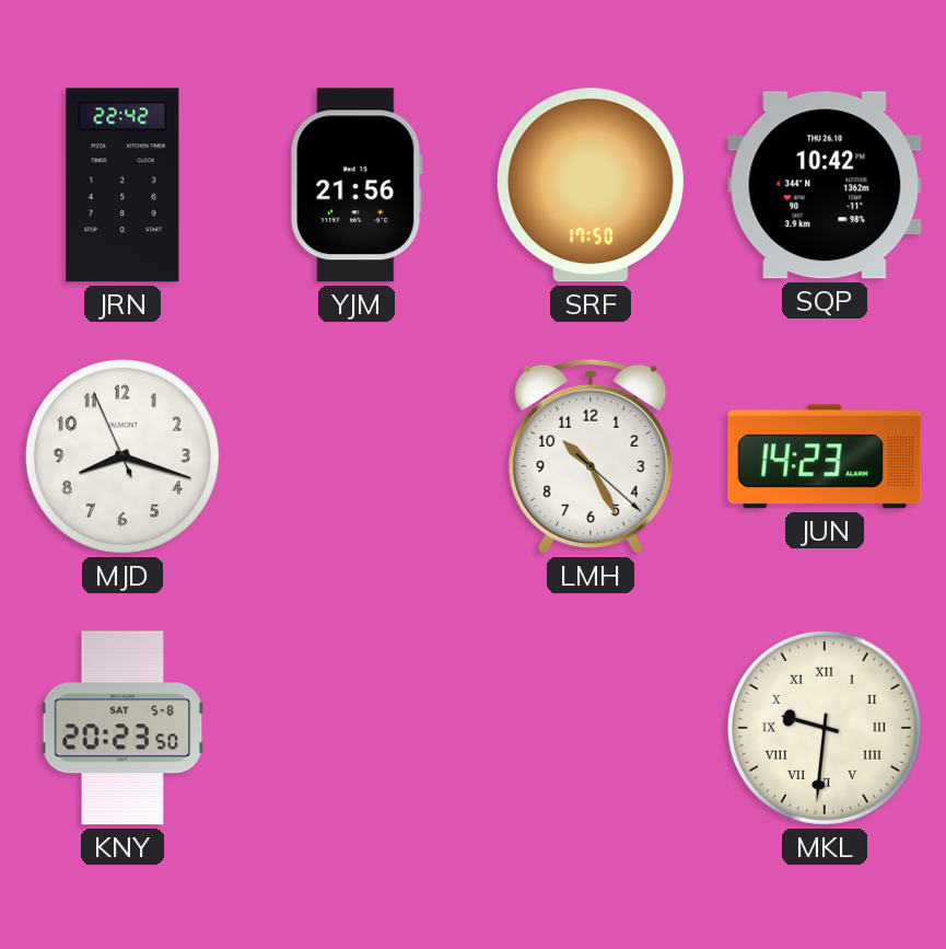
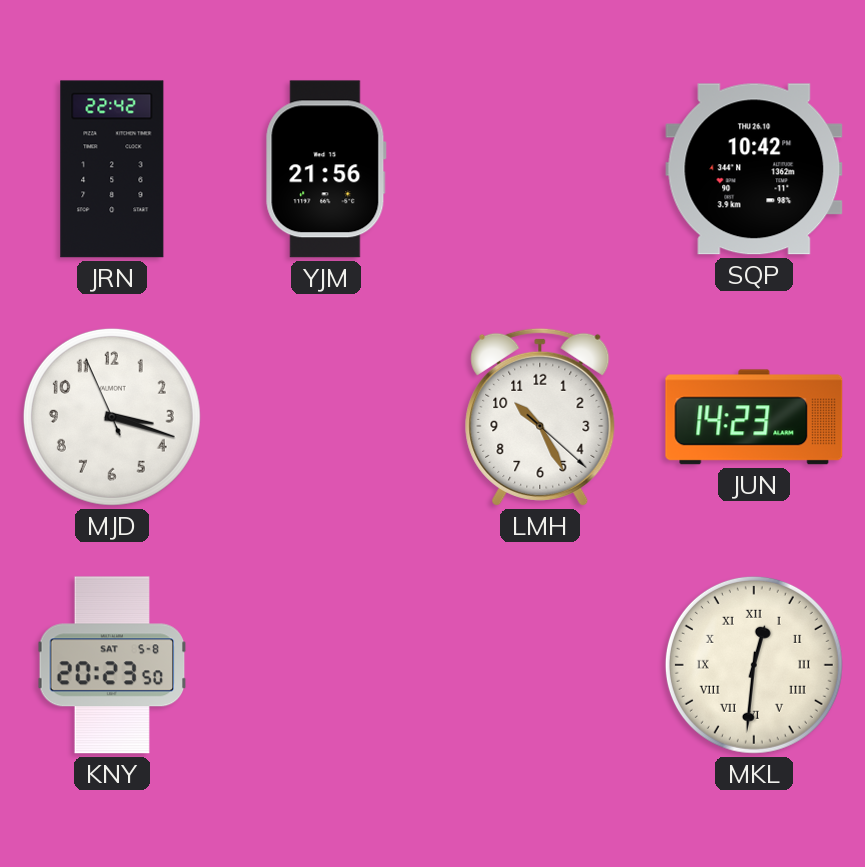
SRF: 17:50 -> none
MJD: 8:17 -> 3:17
MKL: 9:31 -> 12:31
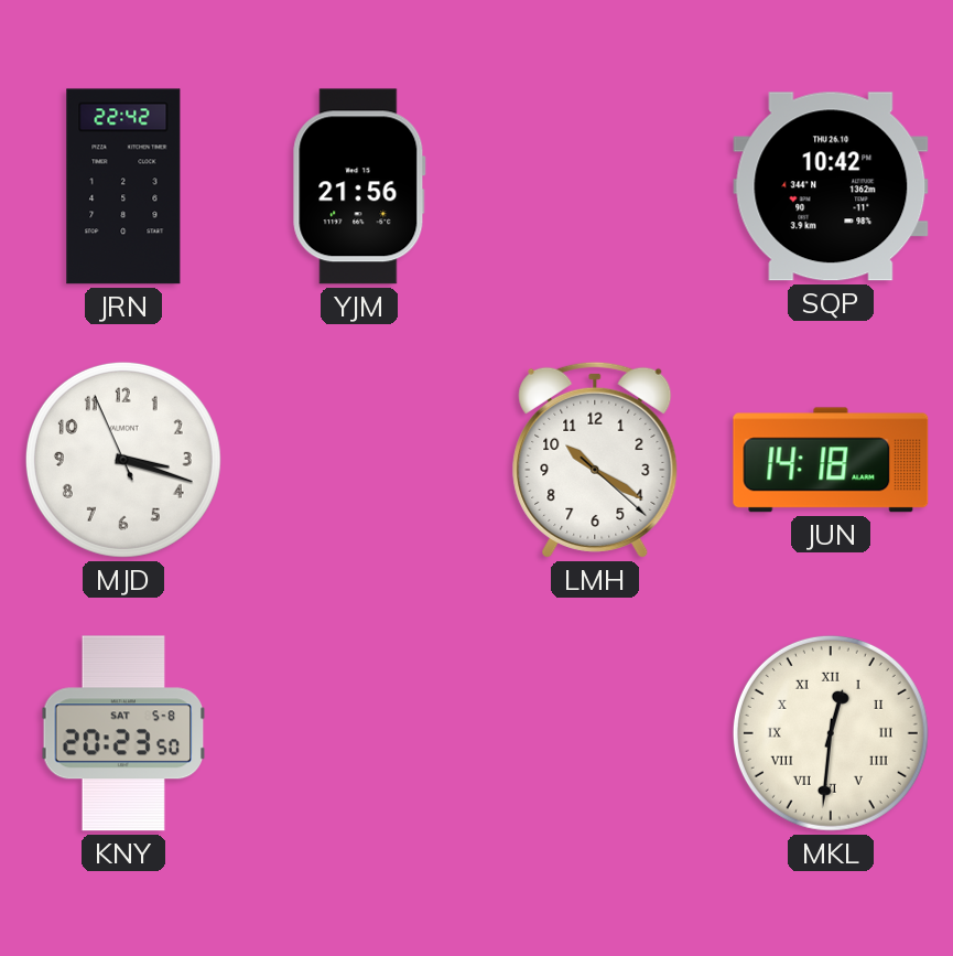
LMH: 10:25 -> 10:20
JUN: 14:23 -> 14:18
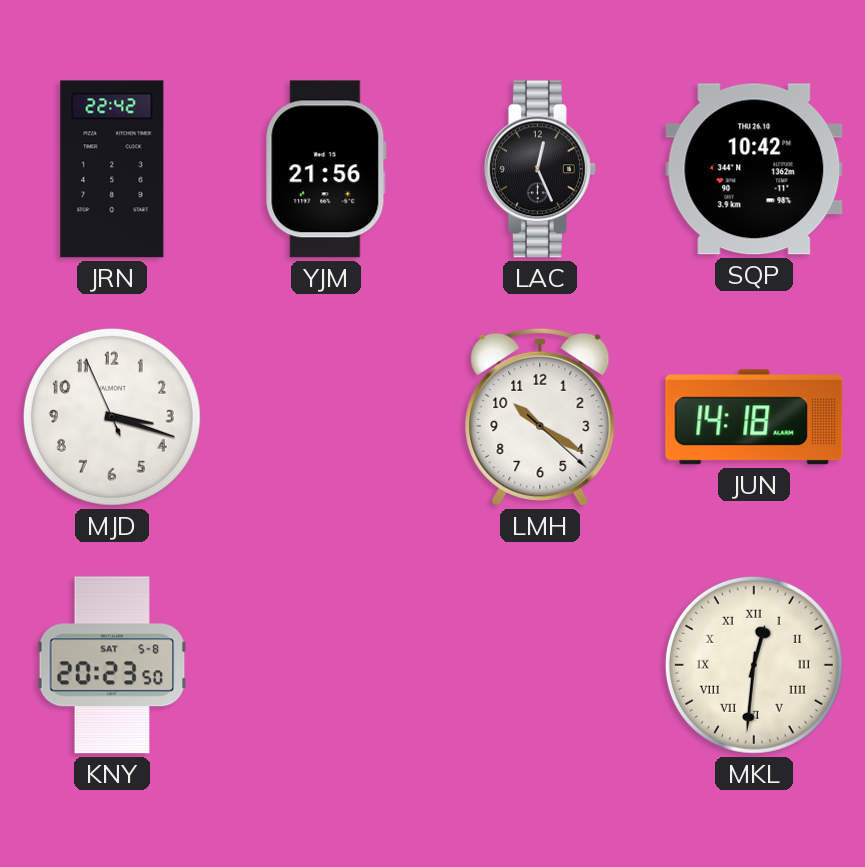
LAC: none -> 12:26
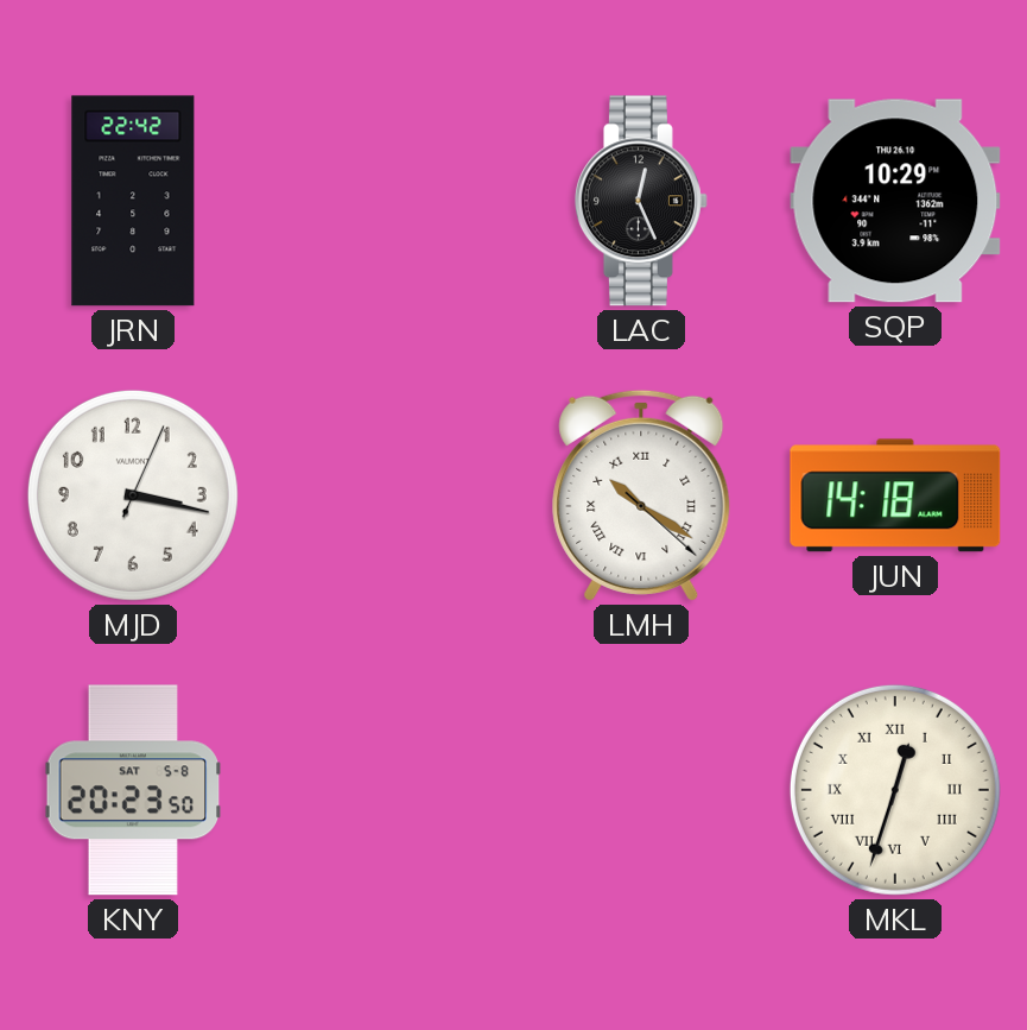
YJM: 21:56 -> none
SQP: 10:42 -> 10:29
MJD: 3:17:56 -> 3:17:04
LMH numerals: Arabic -> Roman
MKL: 12:31 -> 12:33
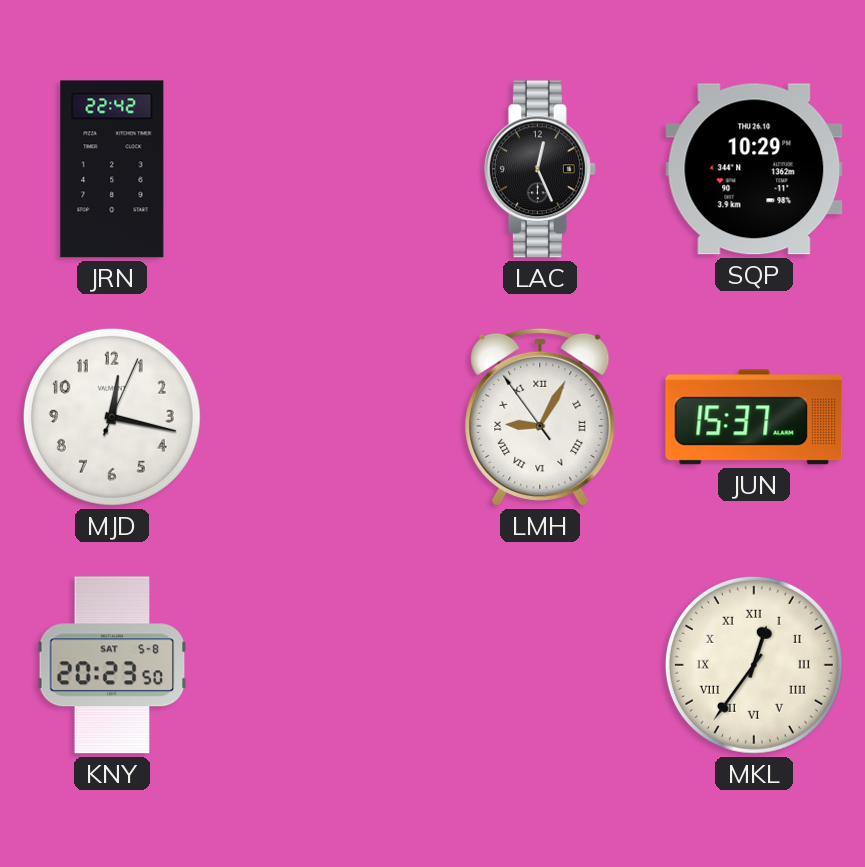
MJD: 3:17 -> 12:17
LMH: 10:20 -> 9:04
JUN: 14:18 -> 15:37
MKL: 12:33 -> 12:36
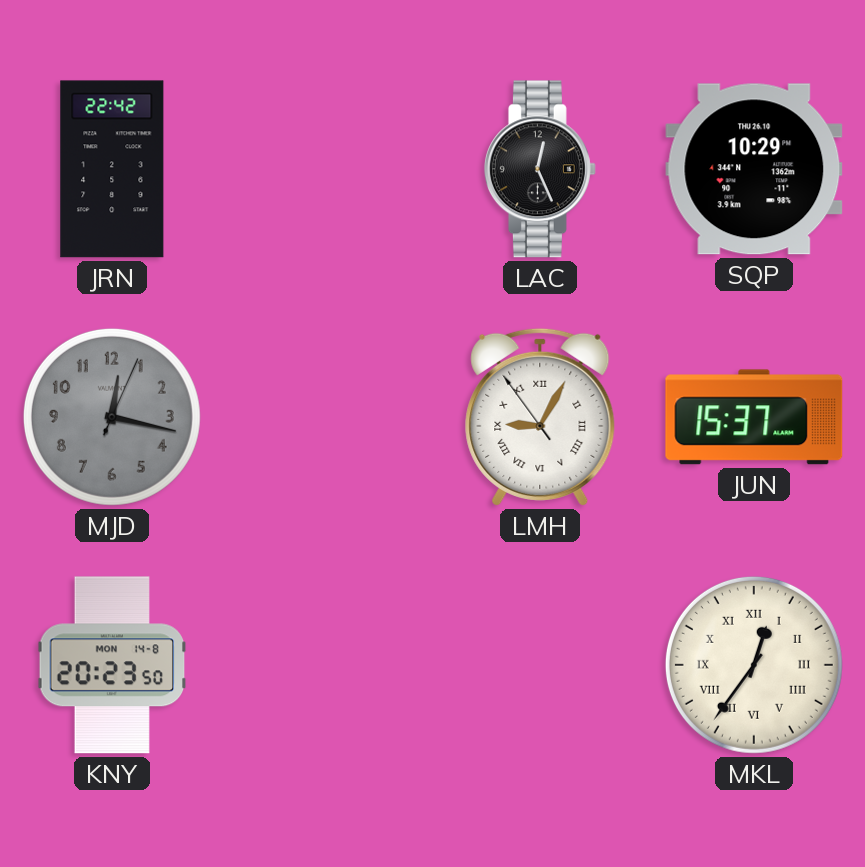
MJD dial: white -> grey
KNY date: SAT 5-8 -> MON 14-8
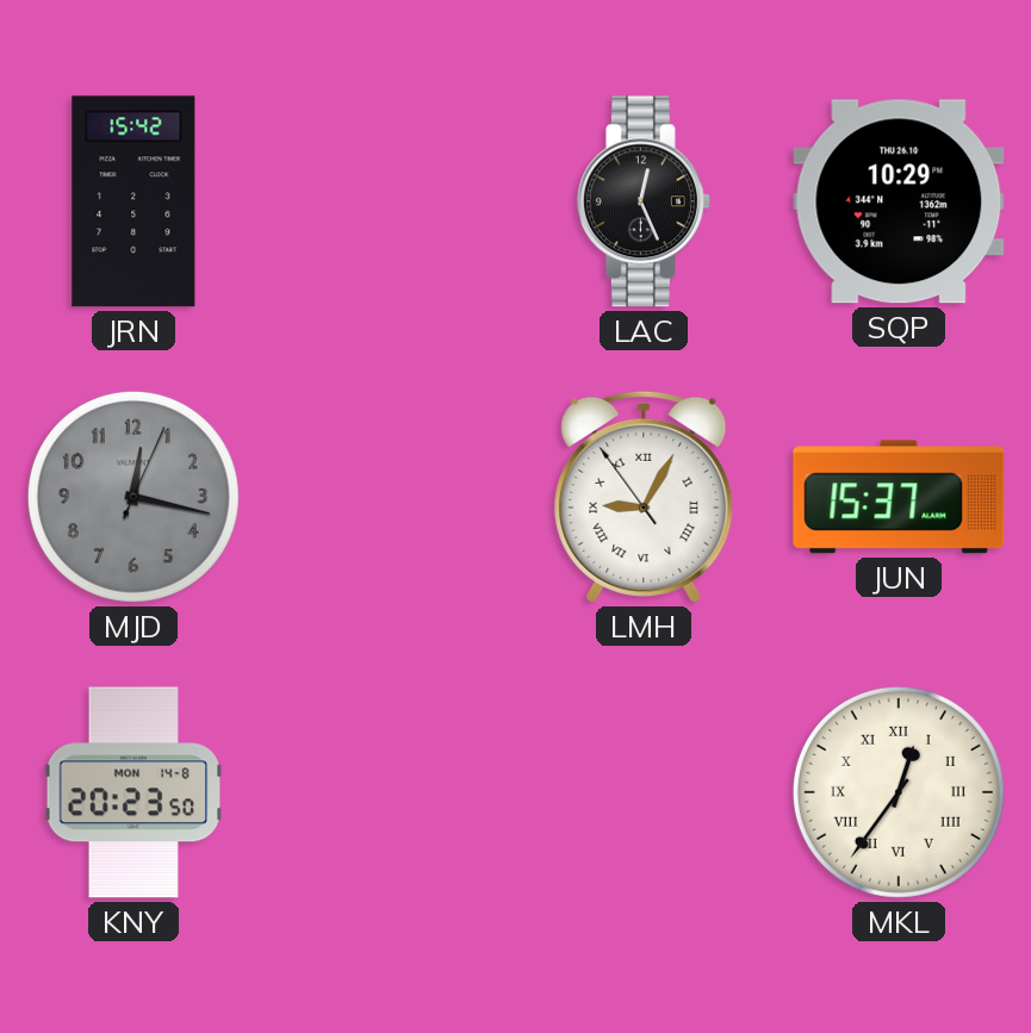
JRN: 22:42 -> 15:42
